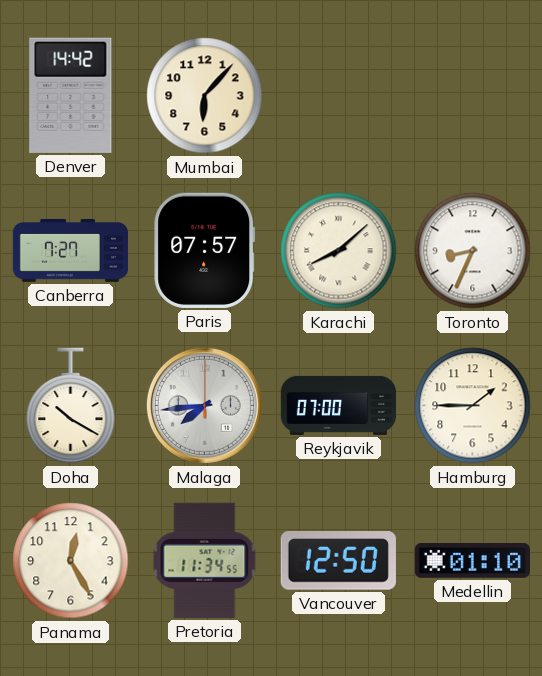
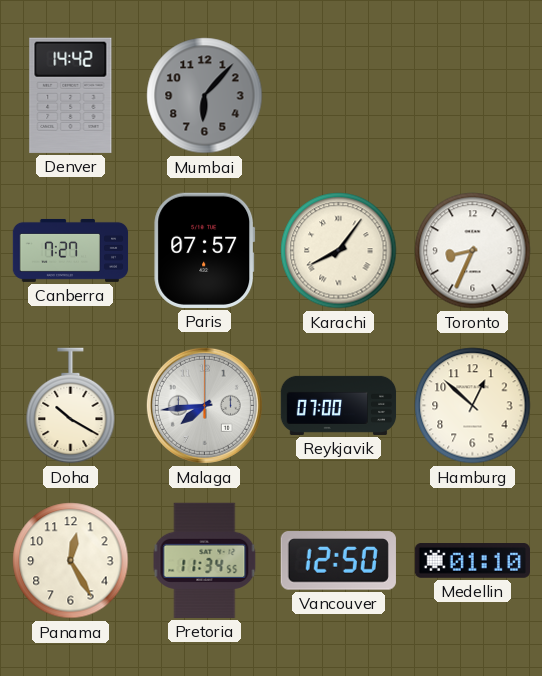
Mumbai dial: cream -> grey
Karachi: 8:08 -> 8:06
Hamburg: 1:45 -> 12:52
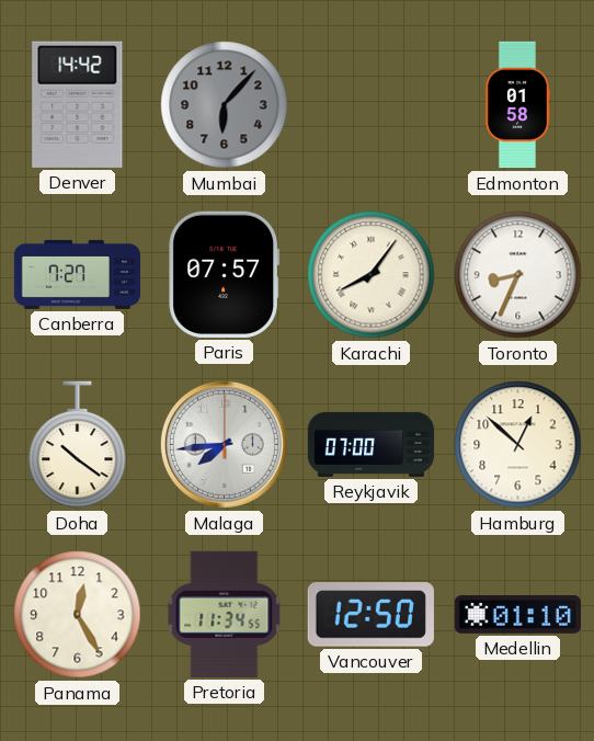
Edmonton: none -> 01:58
Doha: 10:20 -> 10:21
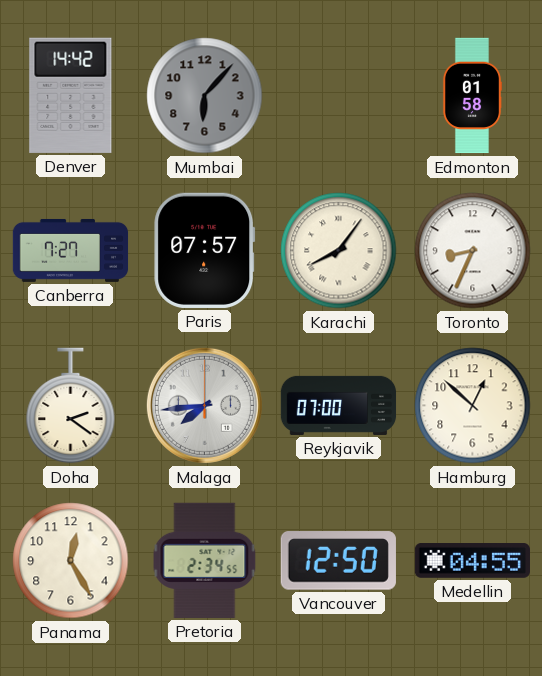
Doha: 10:21 -> 2:21
Pretoria: 11:34 -> 2:34
Medellin: 01:10 -> 04:55
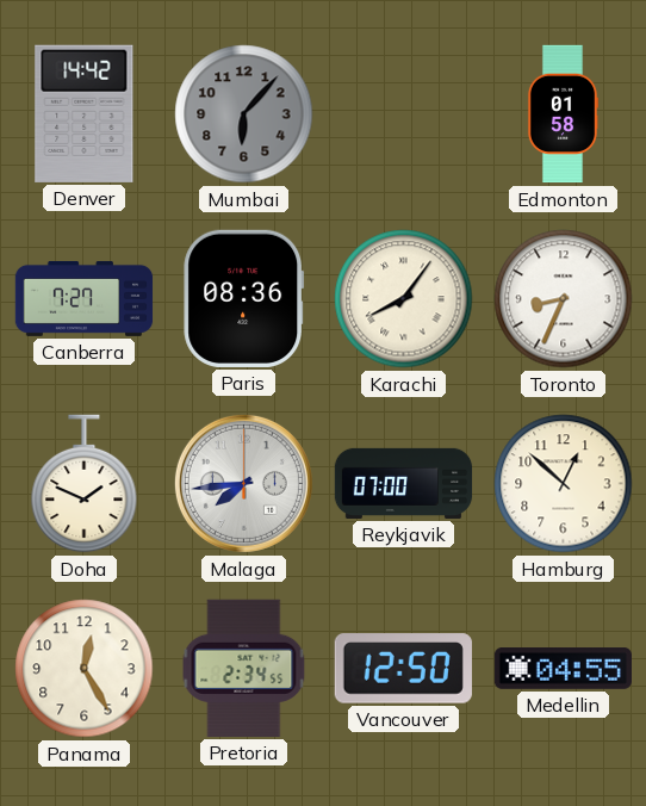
Paris: 07:57 -> 08:36
Doha: 2:21 -> 1:49
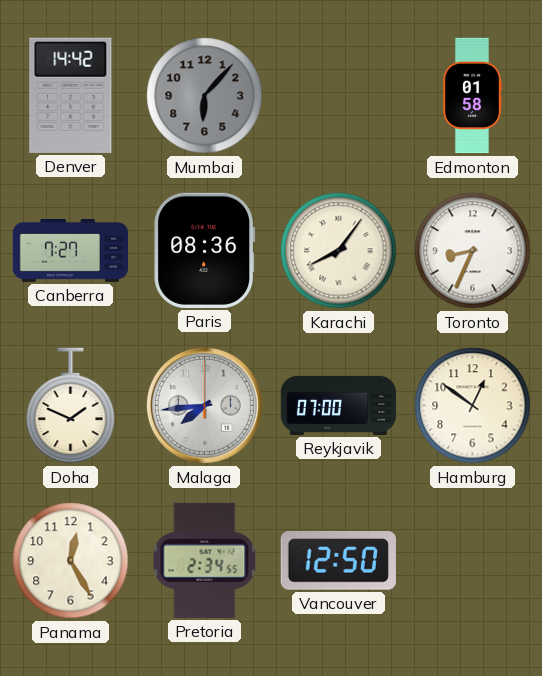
Hamburg: 12:52 -> 12:51
Medellin: 04:55 -> none
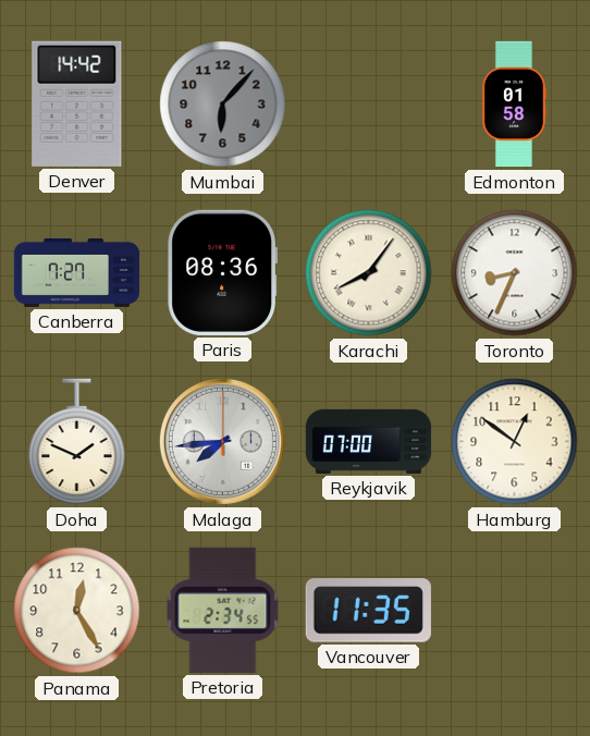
Vancouver: 12:50 -> 11:35
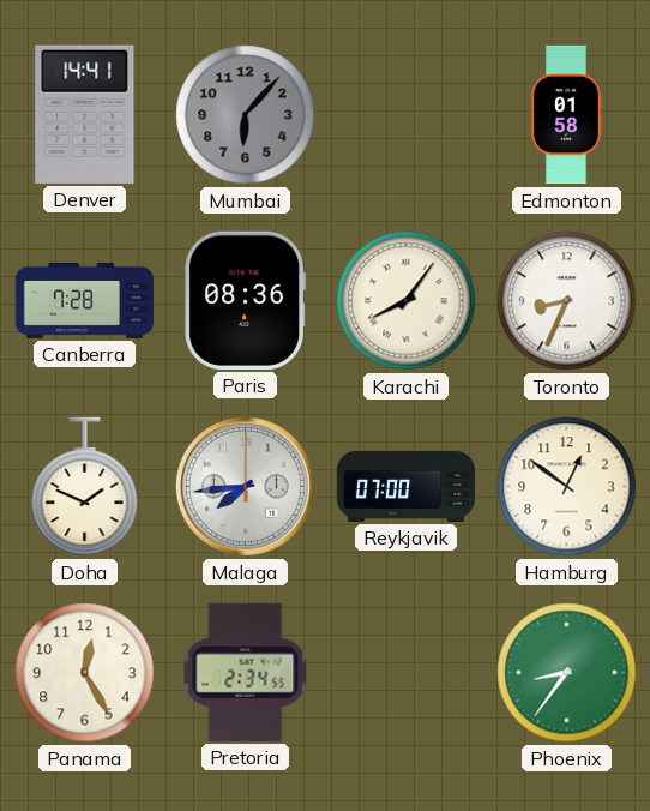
Denver: 14:42 -> 14:41
Canberra: 7:27 -> 7:28
Vancouver: 11:35 -> none
Phoenix: none -> 8:36
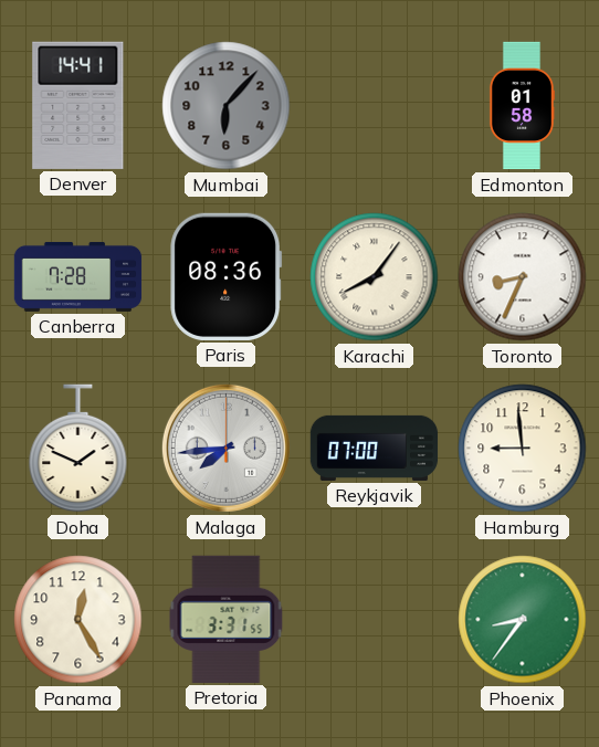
Hamburg: 12:51 -> 8:59
Pretoria: 2:34 -> 3:31
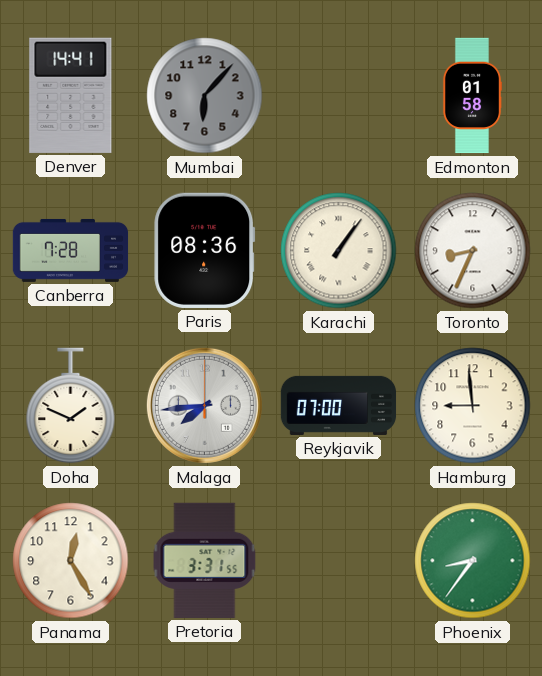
Karachi: 8:06 -> 1:06
